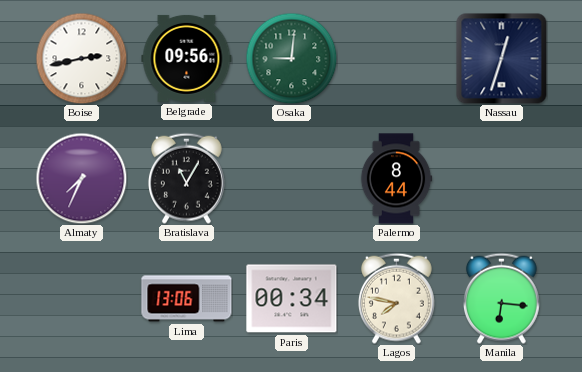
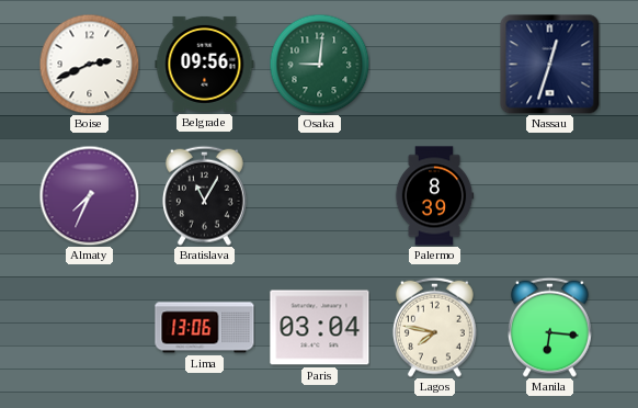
Boise: 2:43 -> 2:41
Palermo: 8:44 -> 8:39
Paris: 00:34 -> 03:04
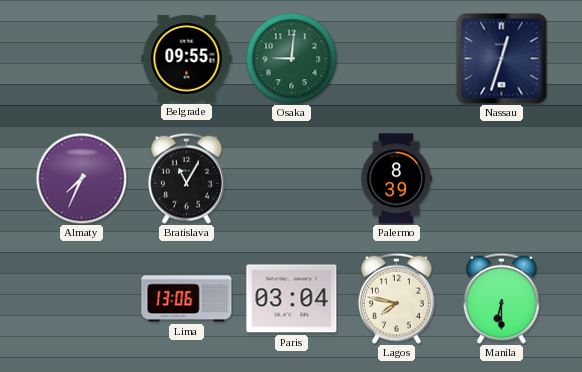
Boise: 2:41 -> none
Belgrade: 09:56 -> 09:55
Manila: 6:16 -> 6:30
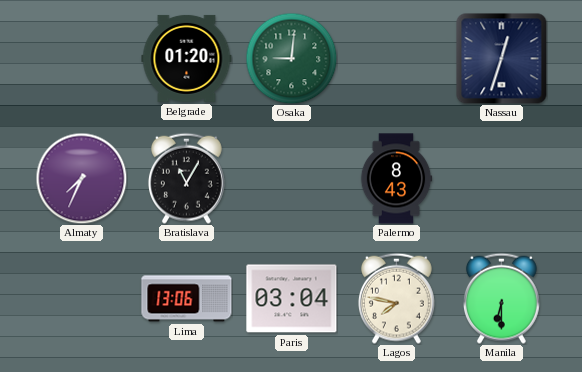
Belgrade: 09:55 -> 01:20
Palermo: 8:39 -> 8:43
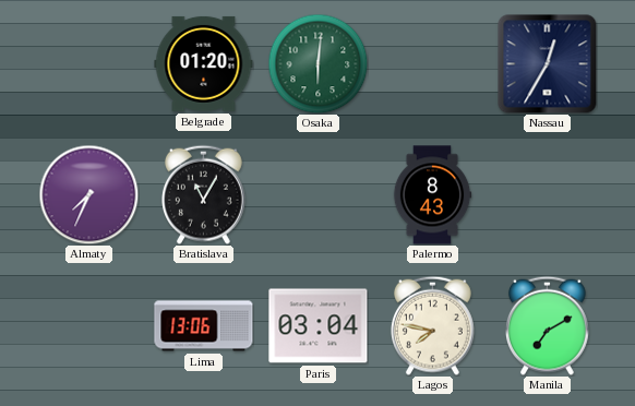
Osaka: 9:01 -> 6:01
Nassau: 12:33 -> 12:35
Manila: 6:30 -> 7:10
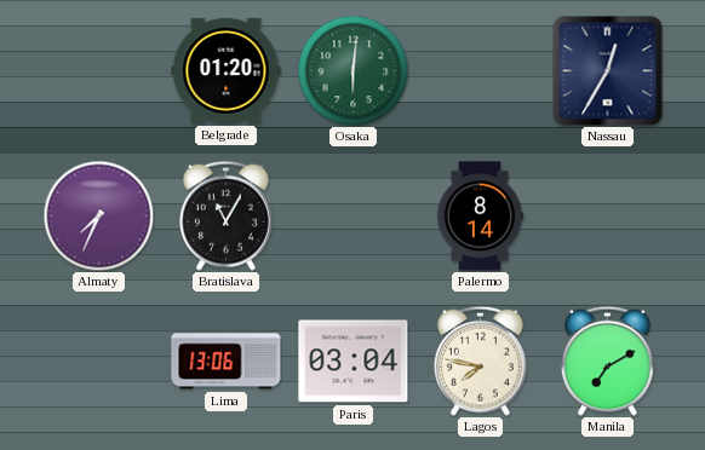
Palermo: 8:43 -> 8:14
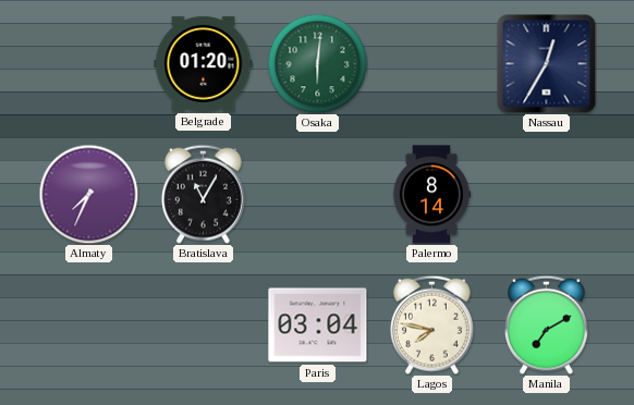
Lima: 13:06 -> none
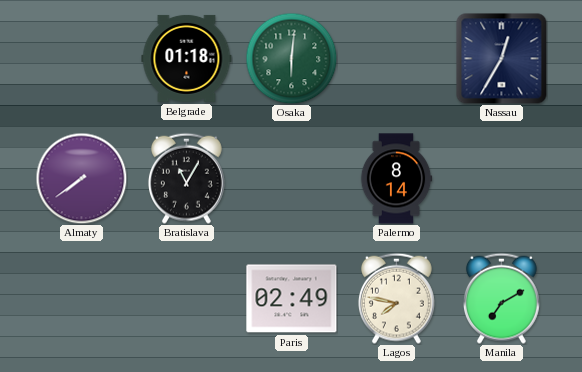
Belgrade: 01:20 -> 01:18
Almaty: 7:34 -> 7:39
Paris: 03:04 -> 02:49
